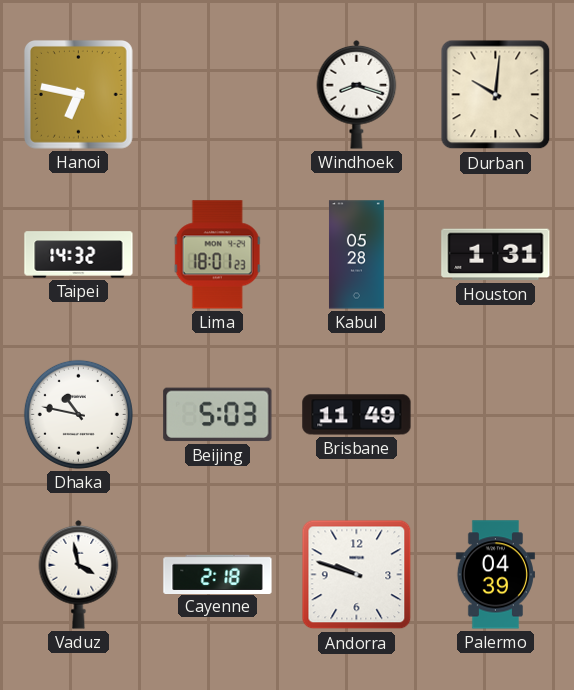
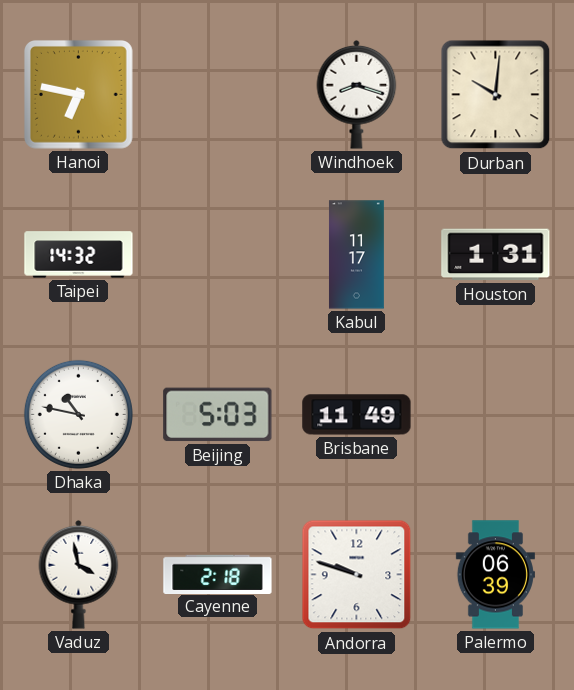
Lima: 18:01 -> none
Kabul: 05:28 -> 11:17
Palermo: 04:39 -> 06:39
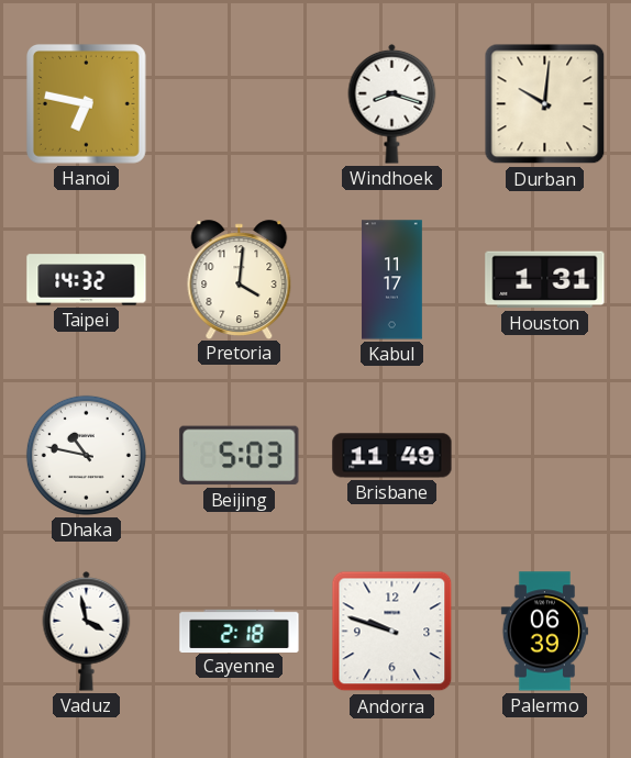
Pretoria: none -> 4:01
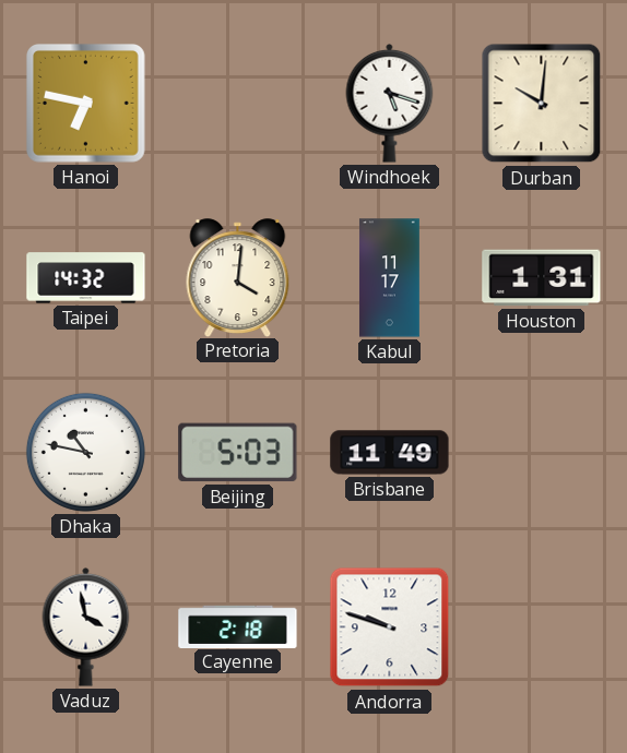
Windhoek: 8:18 -> 5:18
Palermo: 06:39 -> none
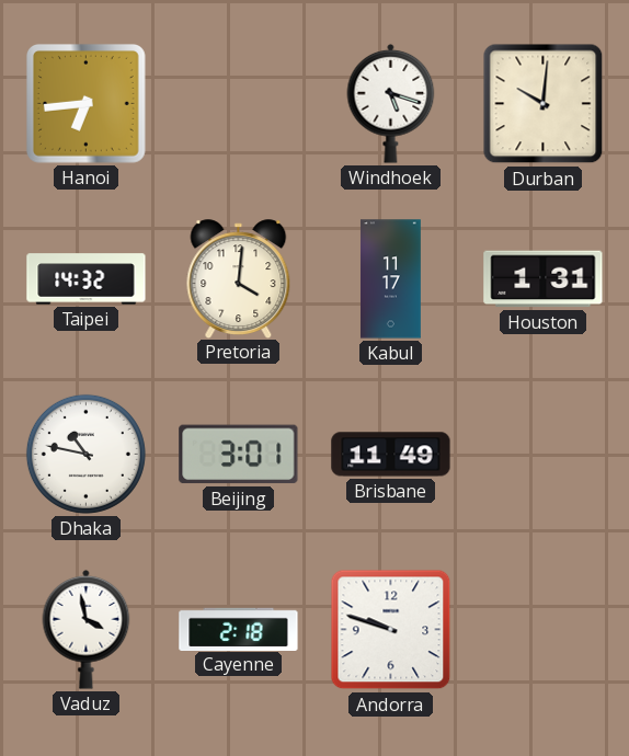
Hanoi: 6:47 -> 6:44
Beijing: 5:03 -> 3:01
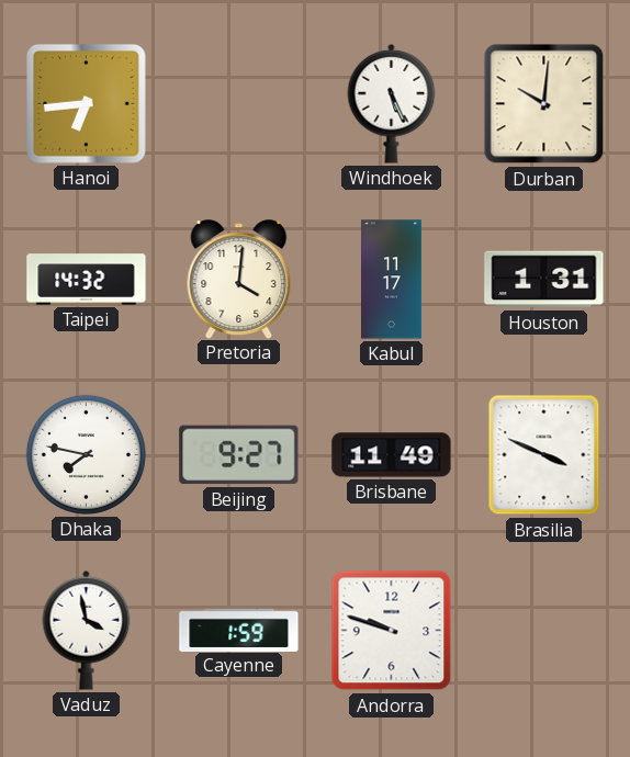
Windhoek: 5:18 -> 5:26
Dhaka: 10:47 -> 7:47
Beijing: 3:01 -> 9:27
Brasilia: none -> 3:49
Cayenne: 2:18 -> 1:59
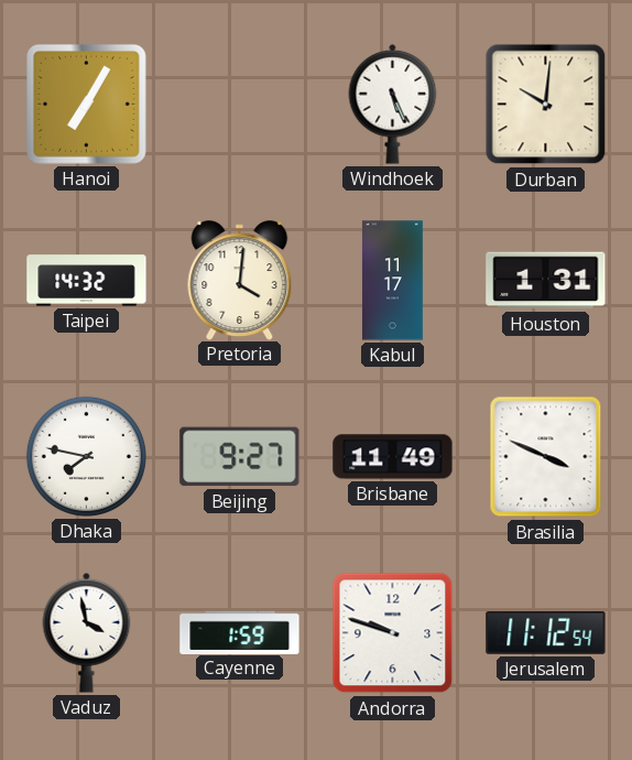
Hanoi: 6:44 -> 7:05
Jerusalem: none -> 11:12
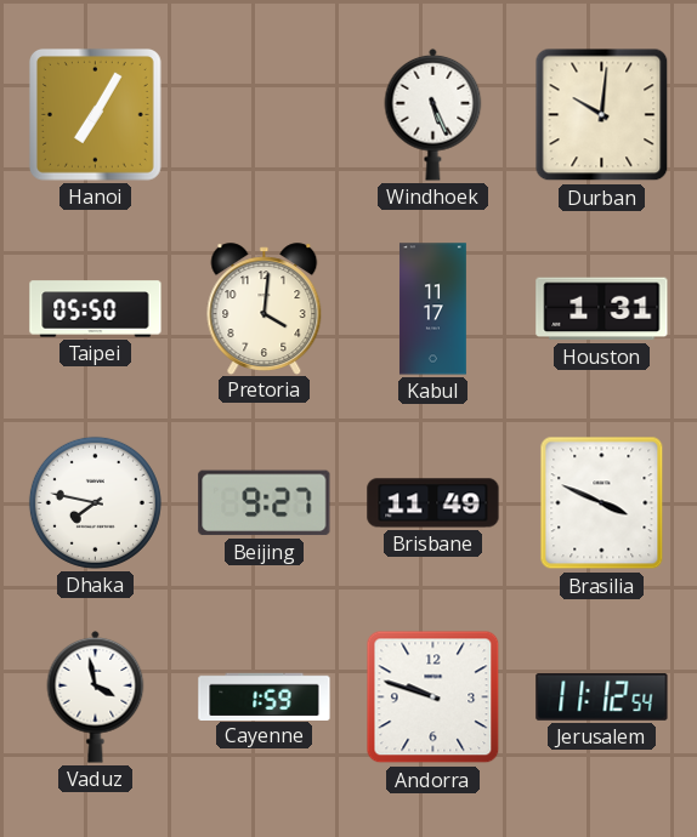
Taipei: 14:32 -> 05:50
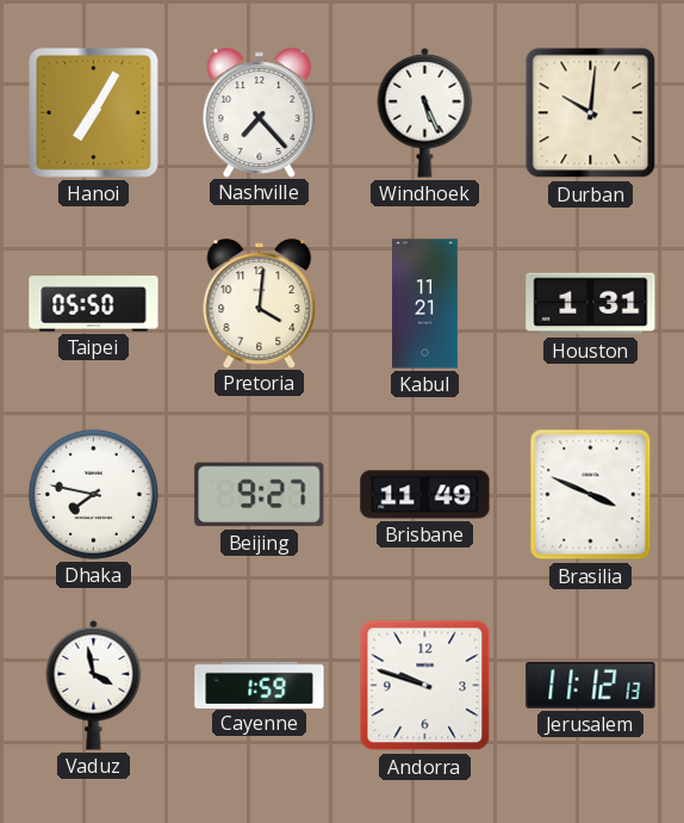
Nashville: none -> 7:23
Kabul: 11:17 -> 11:21
Jerusalem: 11:12:54 -> 11:12:13
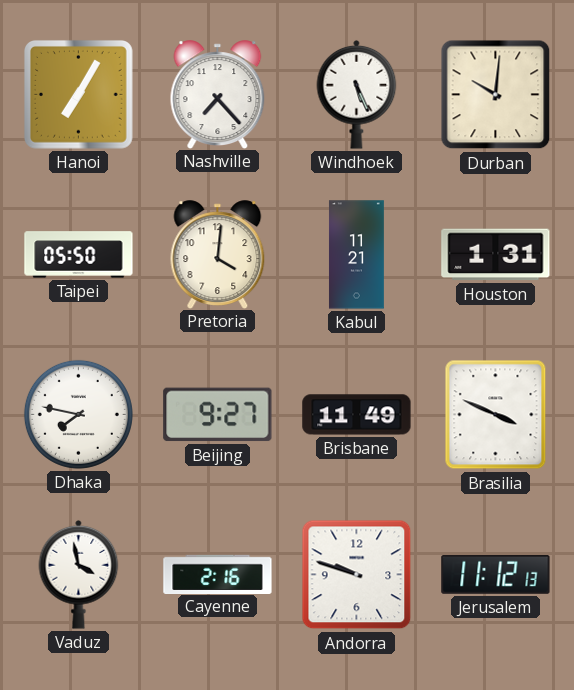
Cayenne: 1:59 -> 2:16
